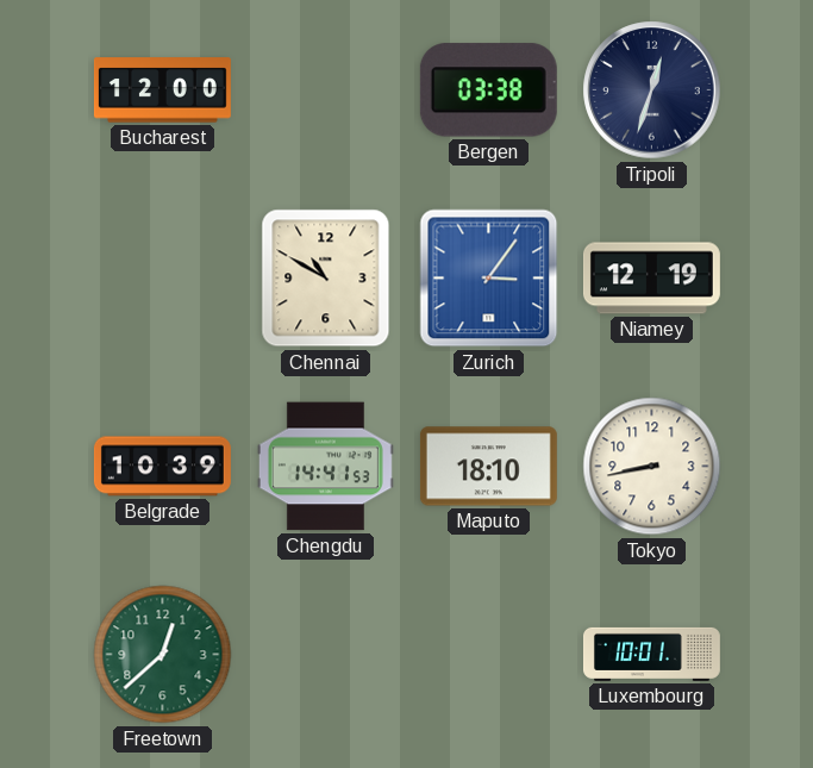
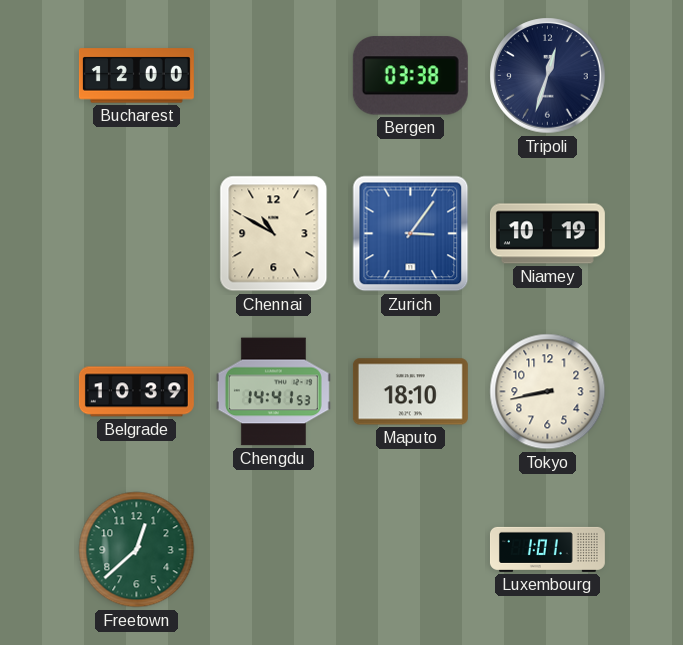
Niamey: 12:19 -> 10:19
Luxembourg: 10:01 -> 1:01
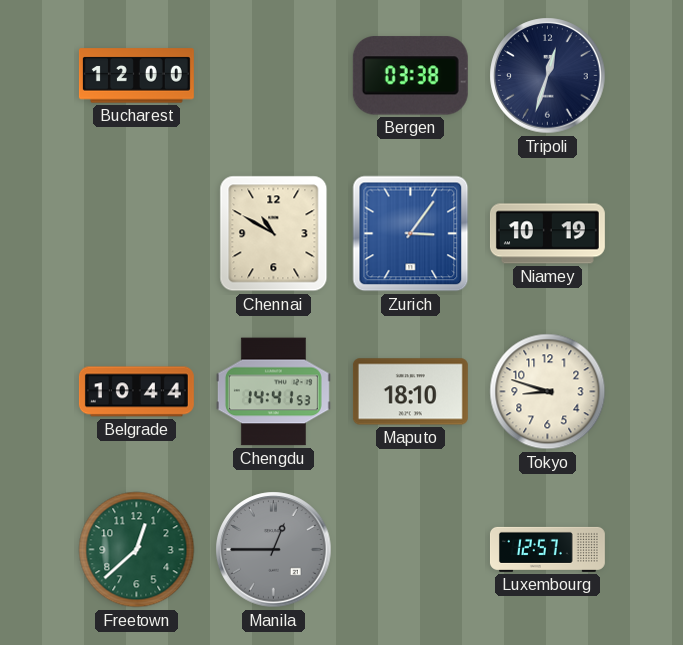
Belgrade: 10:39 -> 10:44
Tokyo: 8:43 -> 8:48
Manila: none -> 12:45
Luxembourg: 1:01 -> 12:57
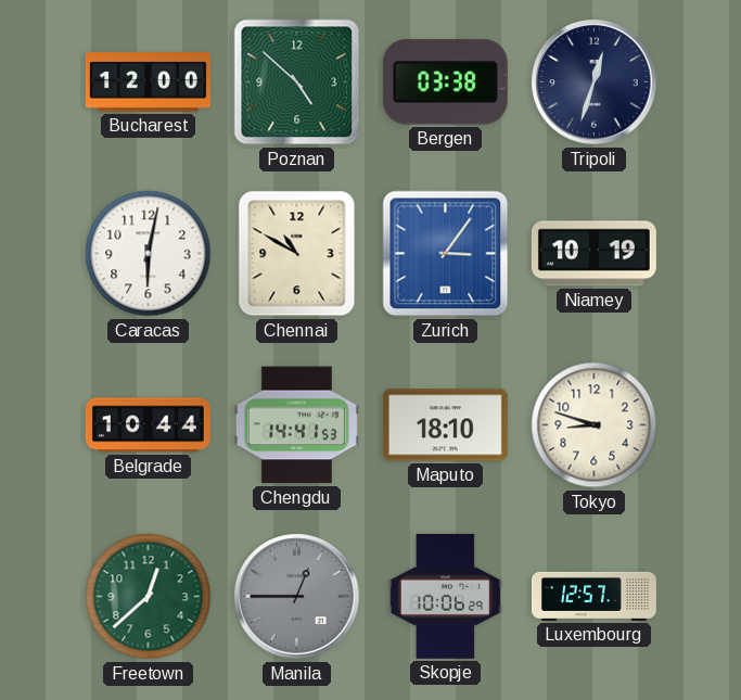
Poznan: none -> 4:52
Caracas: none -> 6:02
Skopje: none -> 10:06
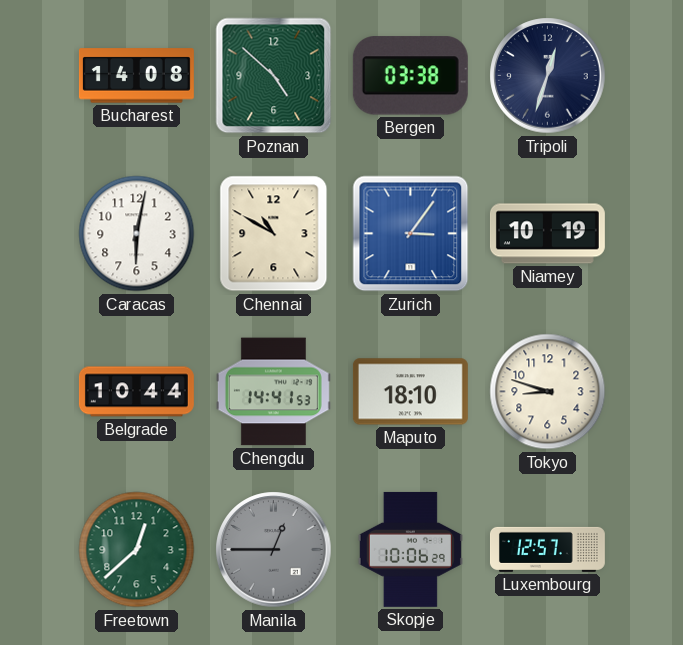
Bucharest: 12:00 -> 14:08
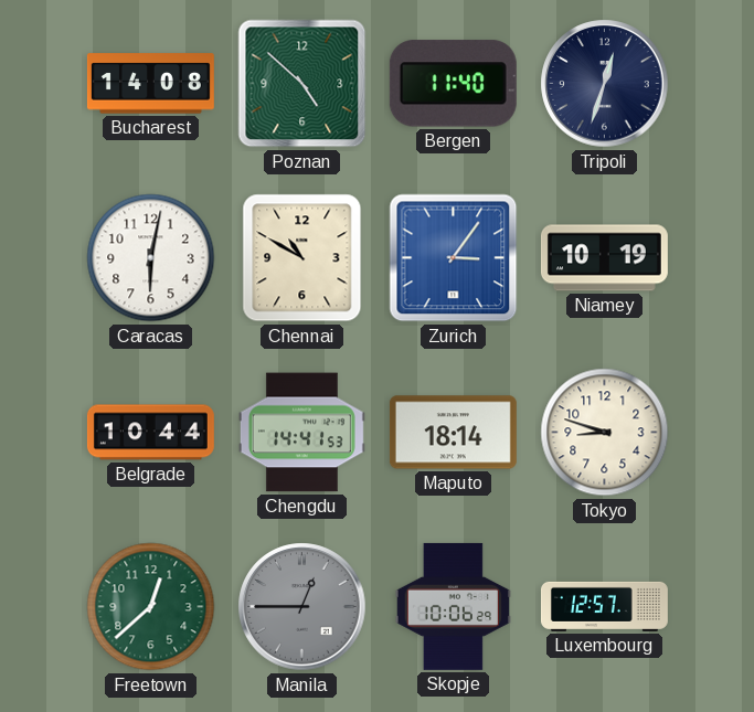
Bergen: 03:38 -> 11:40
Maputo: 18:10 -> 18:14
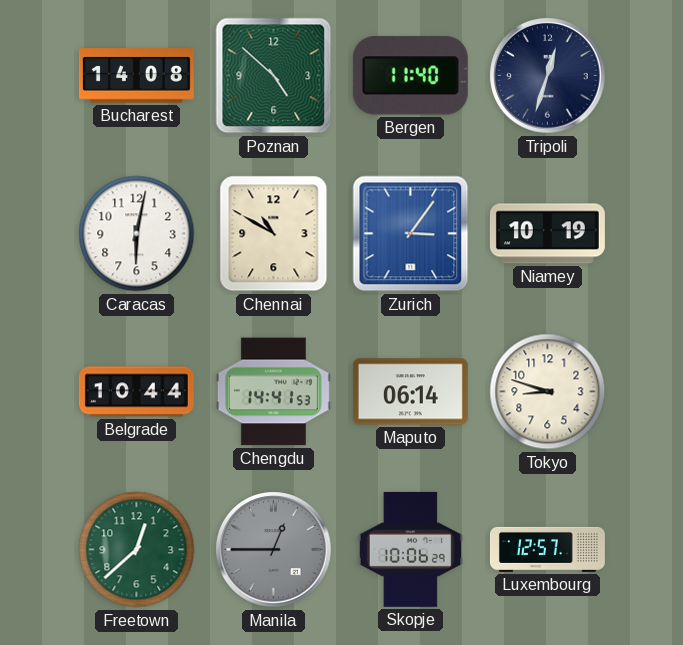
Maputo: 18:14 -> 06:14
